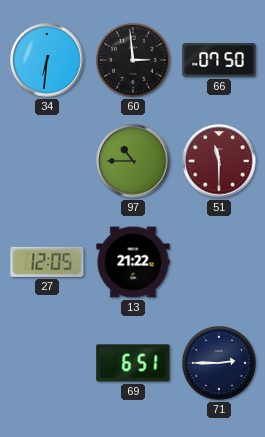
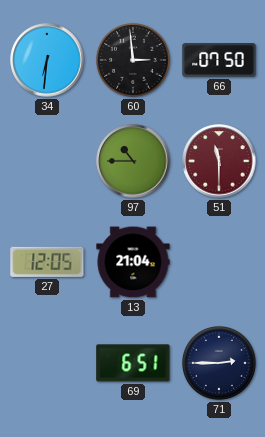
13: 21:22 -> 21:04
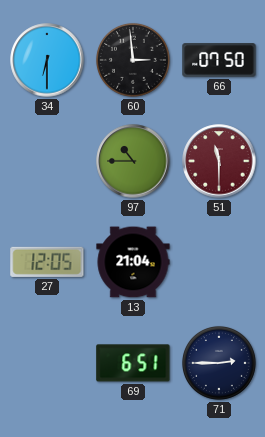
34: 6:31 -> 6:30
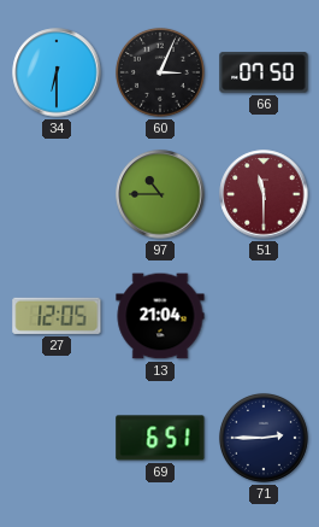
60: 2:59 -> 3:04
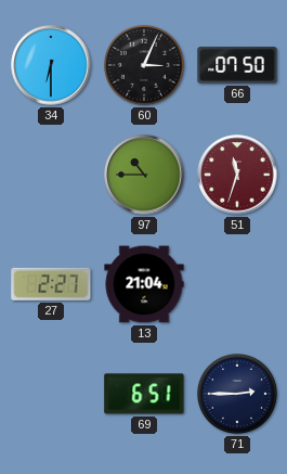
51: 11:30 -> 11:33
27: 12:05 -> 2:27
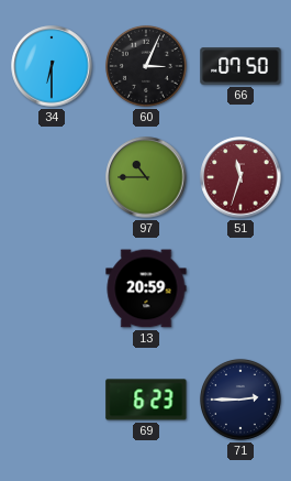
27: 2:27 -> none
13: 21:04 -> 20:59
69: 6:51 -> 6:23
